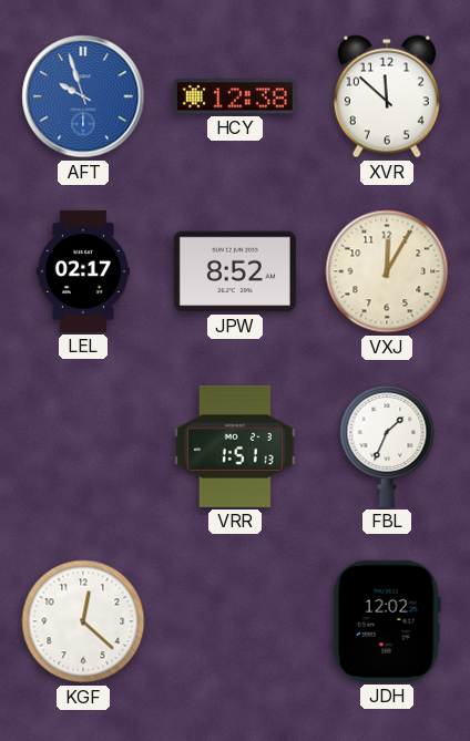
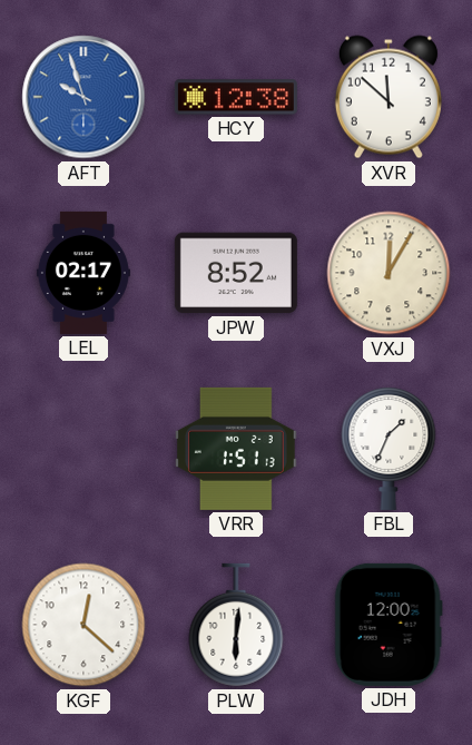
PLW: none -> 6:01
JDH: 12:02 -> 12:00
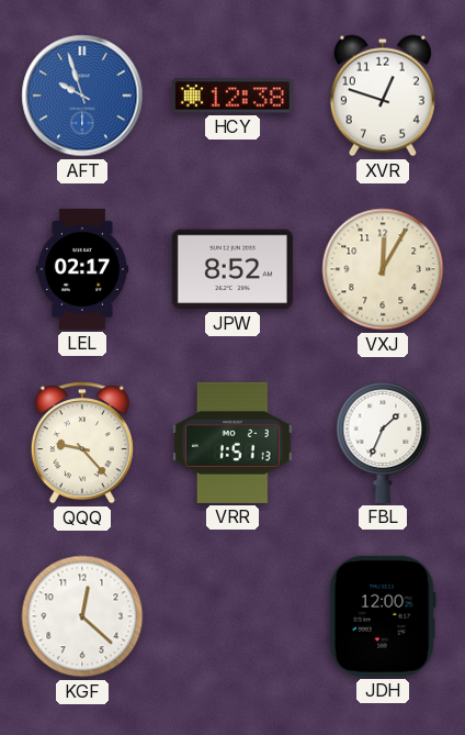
XVR: 11:52 -> 12:48
QQQ: none -> 9:23
PLW: 6:01 -> none
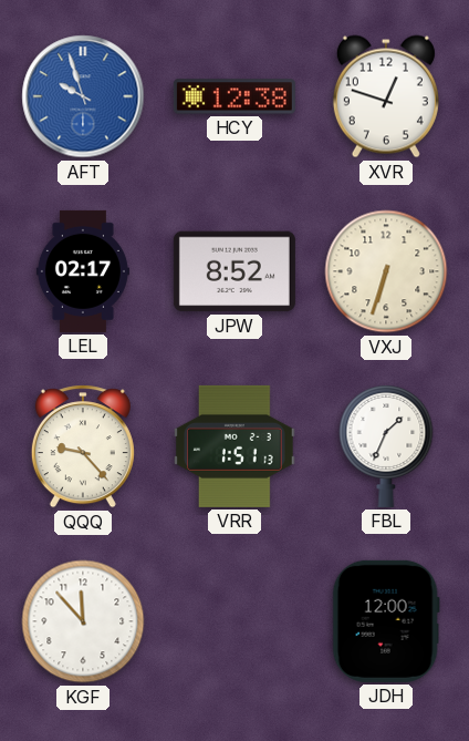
VXJ: 12:05 -> 6:33
KGF: 12:22 -> 11:53
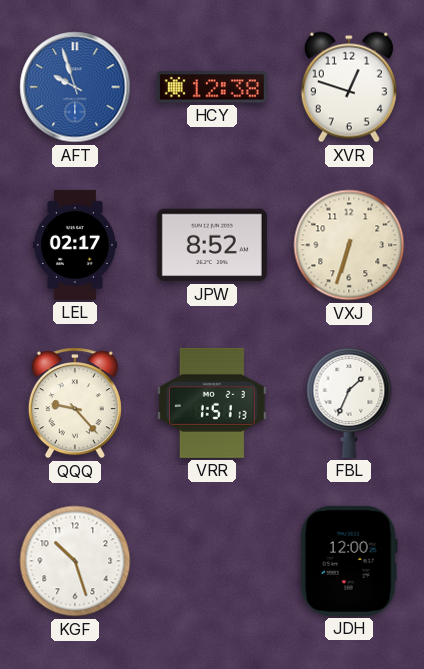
KGF: 11:53 -> 10:27
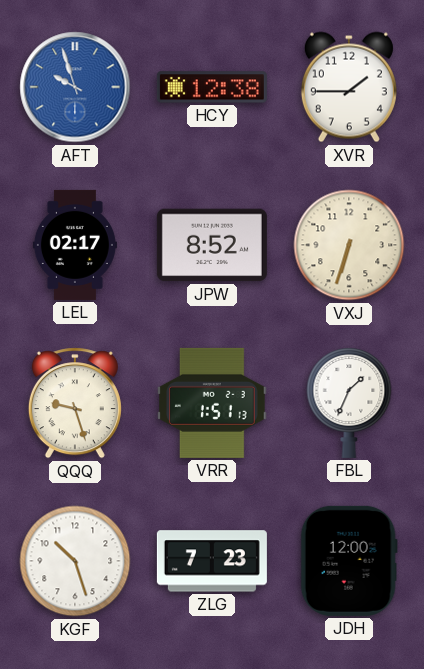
XVR: 12:48 -> 1:45
QQQ: 9:23 -> 9:27
ZLG: none -> 7:23
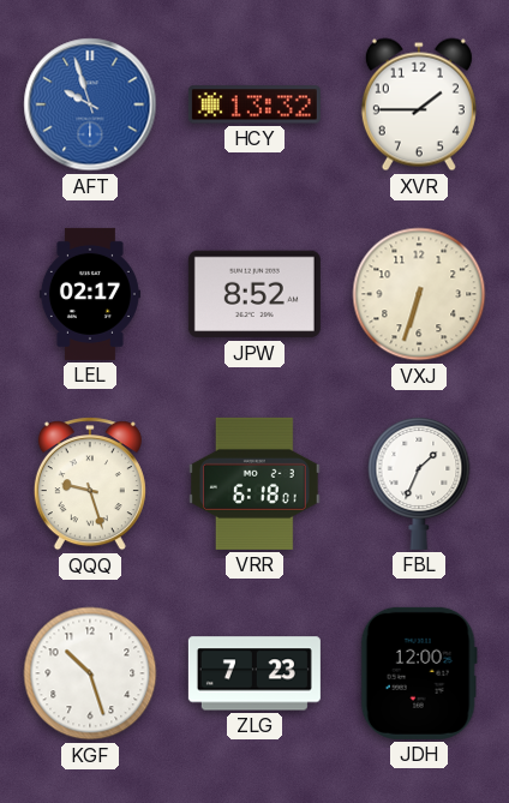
HCY: 12:38 -> 13:32
VRR: 1:51 -> 6:18
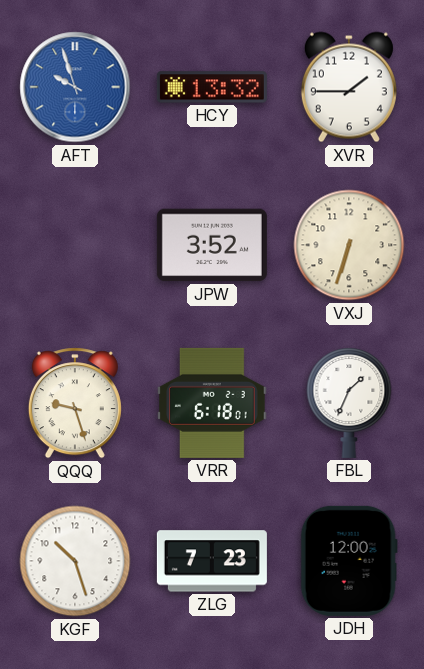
LEL: 02:17 -> none
JPW: 8:52 -> 3:52
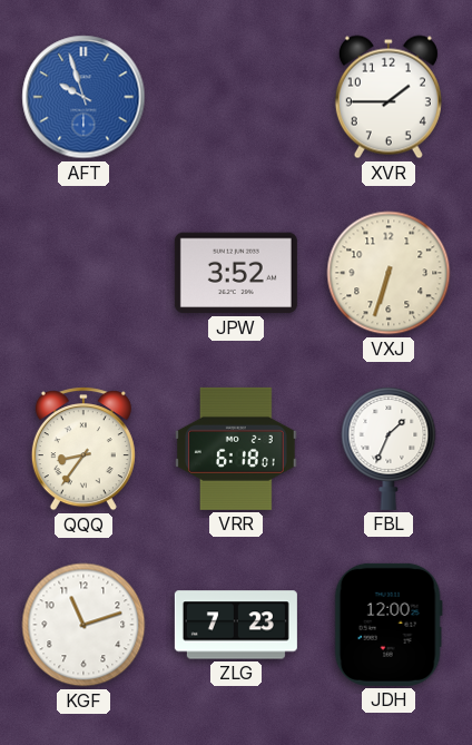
HCY: 13:32 -> none
QQQ: 9:27 -> 8:36
KGF: 10:27 -> 11:12
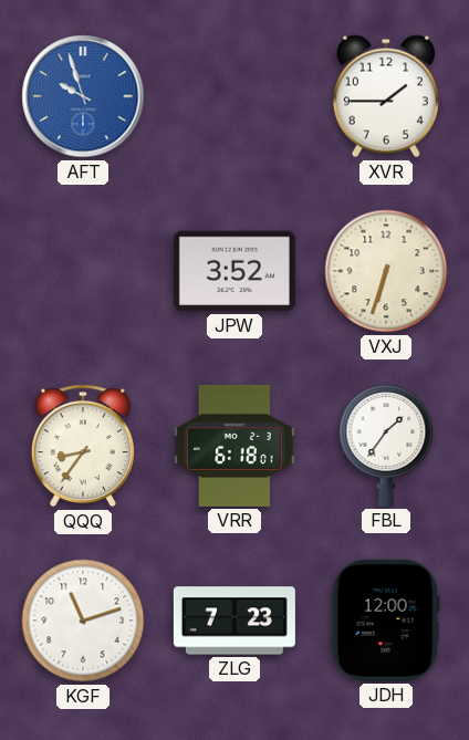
FBL: 1:34 -> 1:36
